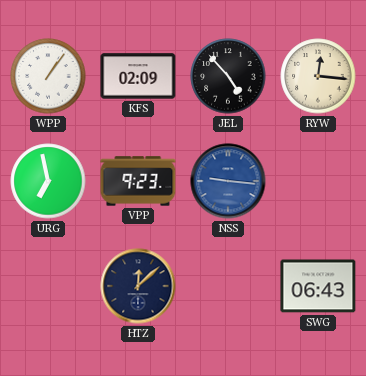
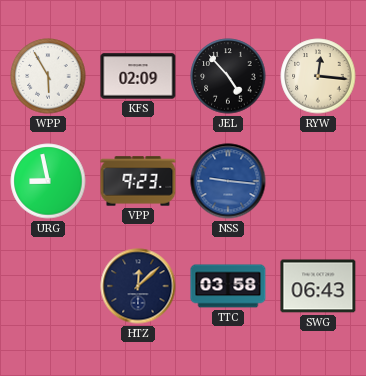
WPP: 1:06 -> 5:55
URG: 6:58 -> 8:58
TTC: none -> 03:58
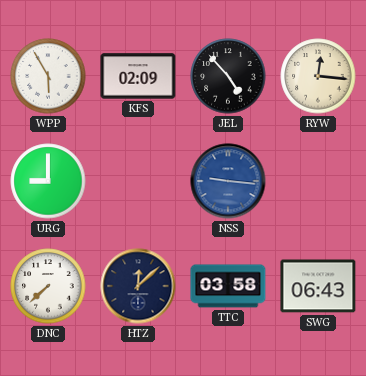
URG: 8:58 -> 9:00
VPP: 9:23 -> none
DNC: none -> 7:38
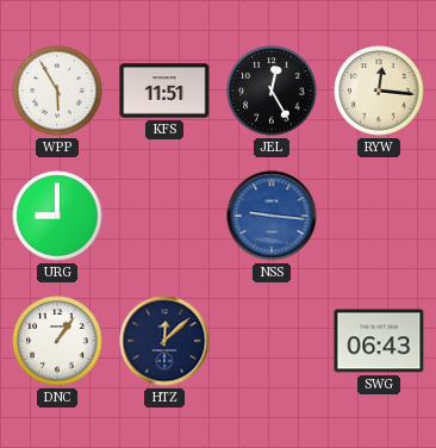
KFS: 02:09 -> 11:51
JEL: 4:53 -> 12:25
DNC: 7:38 -> 1:06
TTC: 03:58 -> none
